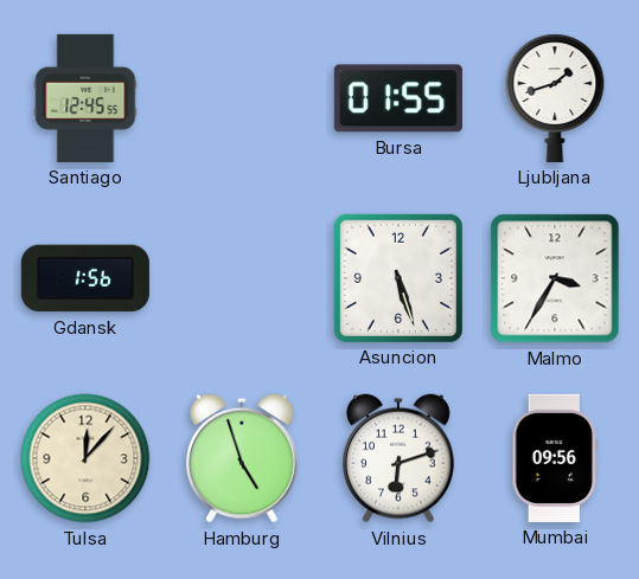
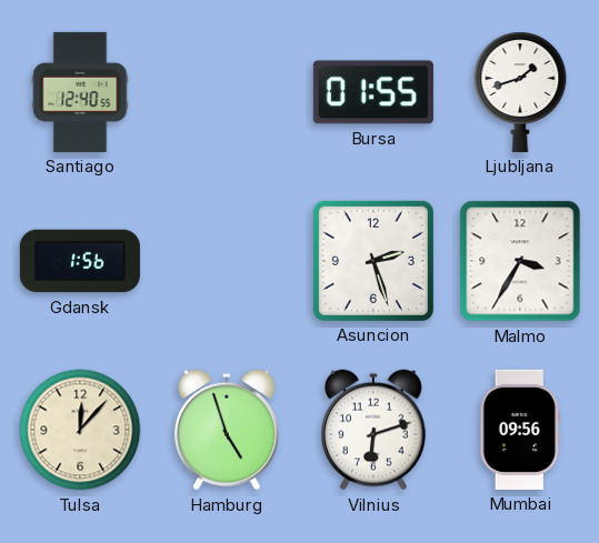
Santiago: 12:45 -> 12:40
Asuncion: 5:27 -> 2:27
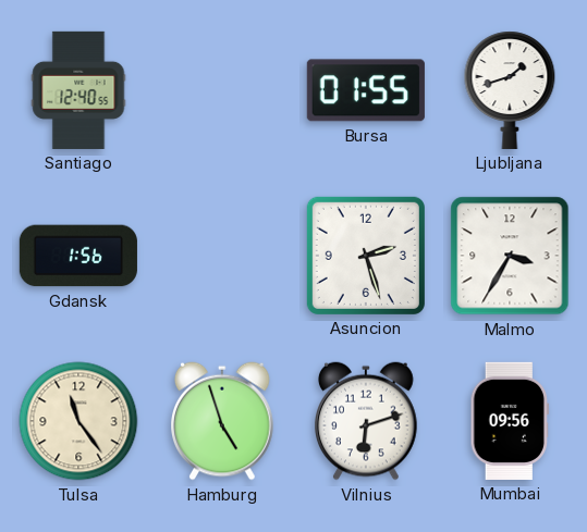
Tulsa: 12:07 -> 11:24
